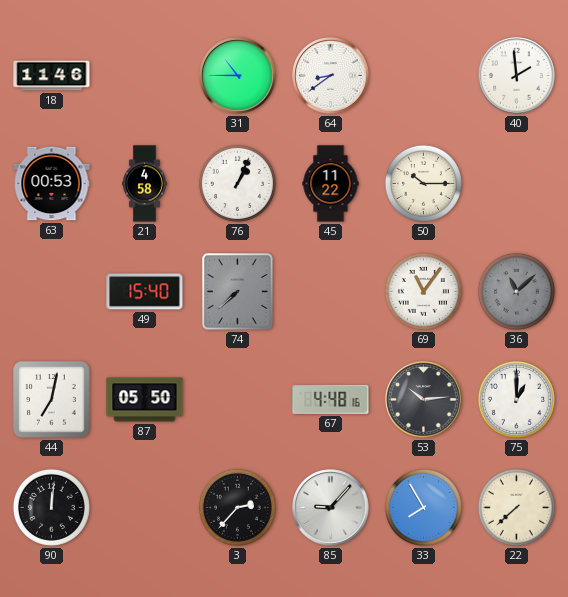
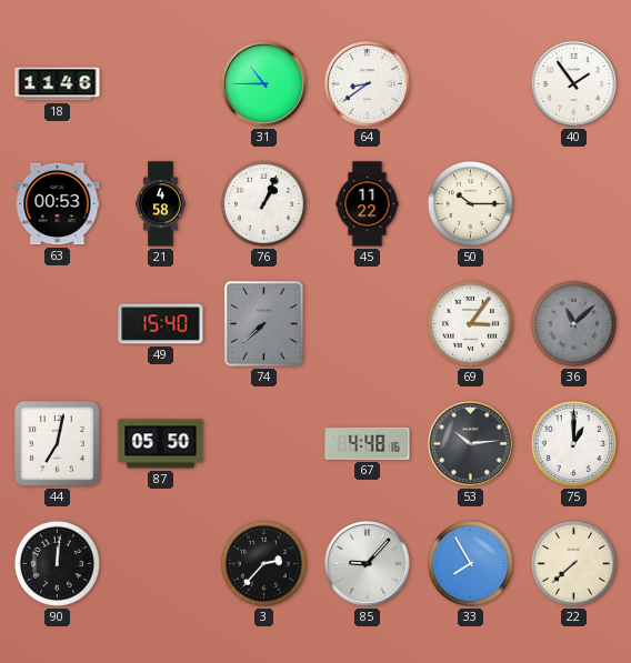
40: 1:59 -> 1:54
69: 11:06 -> 3:06
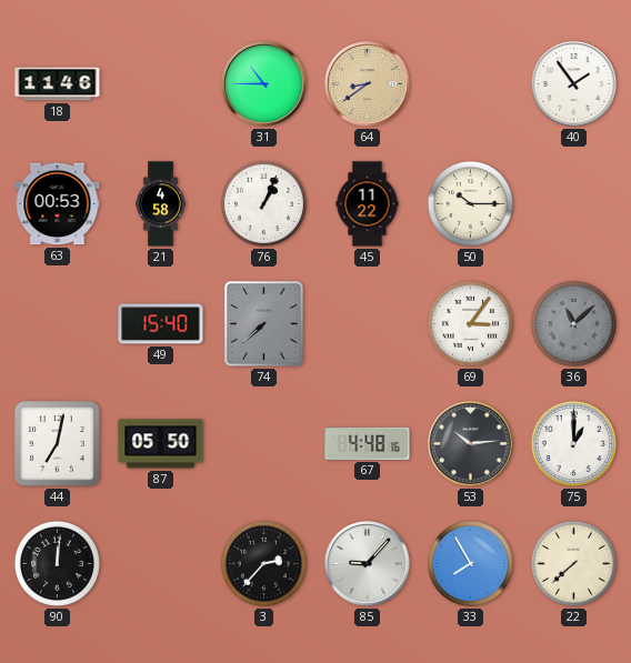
64 dial: white -> champagne
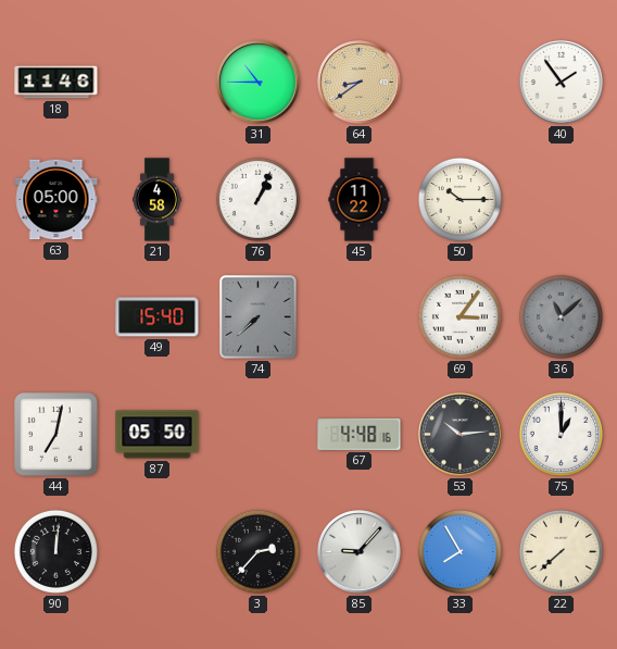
63: 00:53 -> 05:00
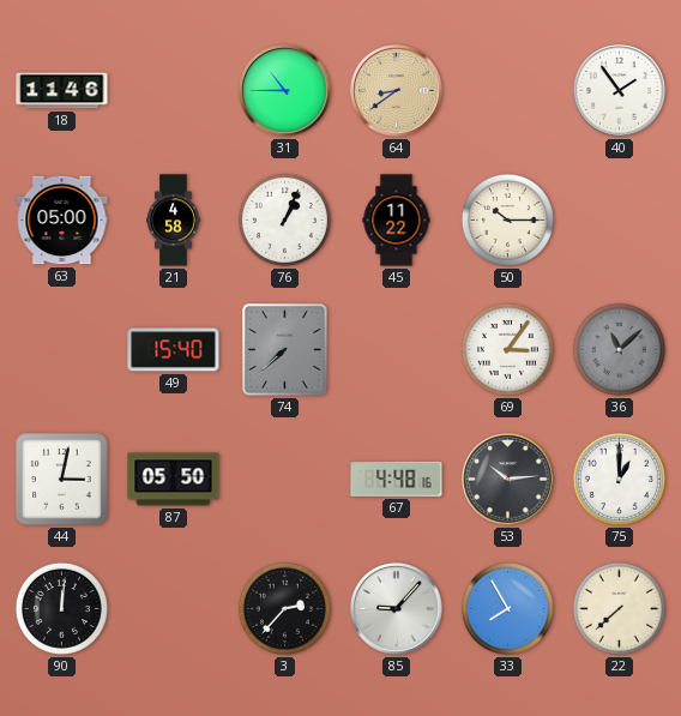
44: 7:02 -> 3:02
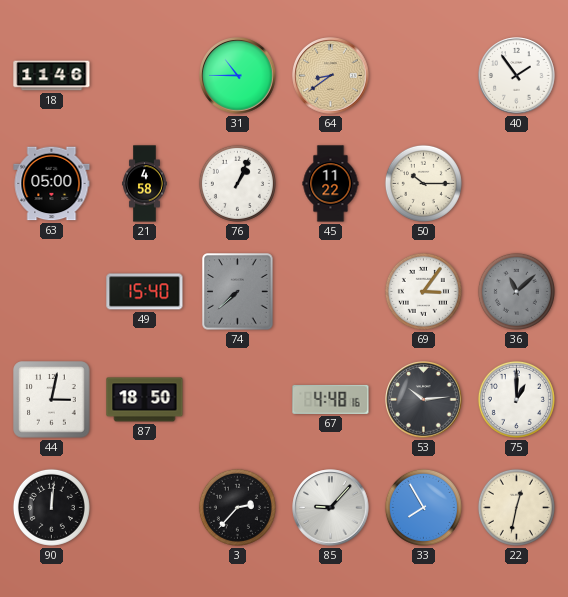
87: 05:50 -> 18:50
22: 7:38 -> 12:32
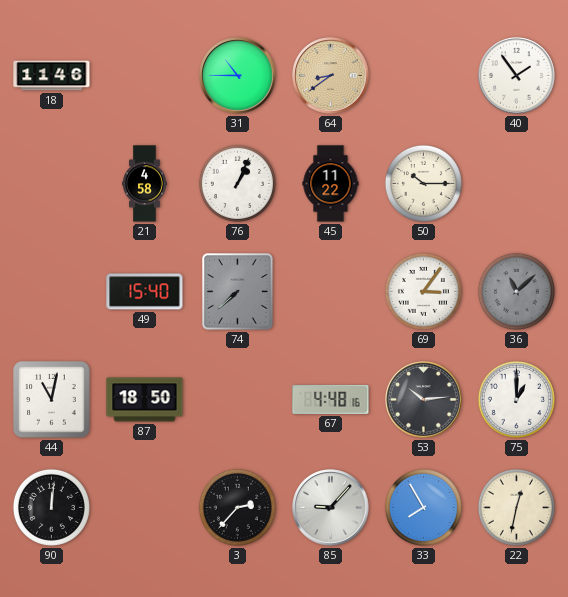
63: 05:00 -> none
44: 3:02 -> 11:02
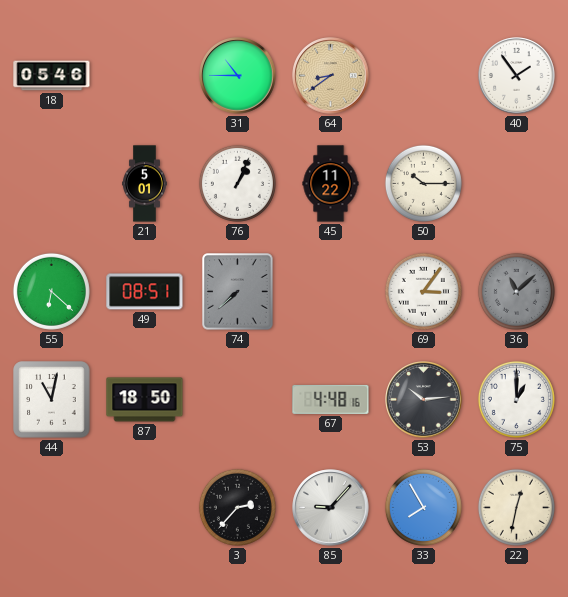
18: 11:46 -> 05:46
21: 4:58 -> 5:01
55: none -> 6:22
49: 15:40 -> 08:51
90: 12:01 -> none
